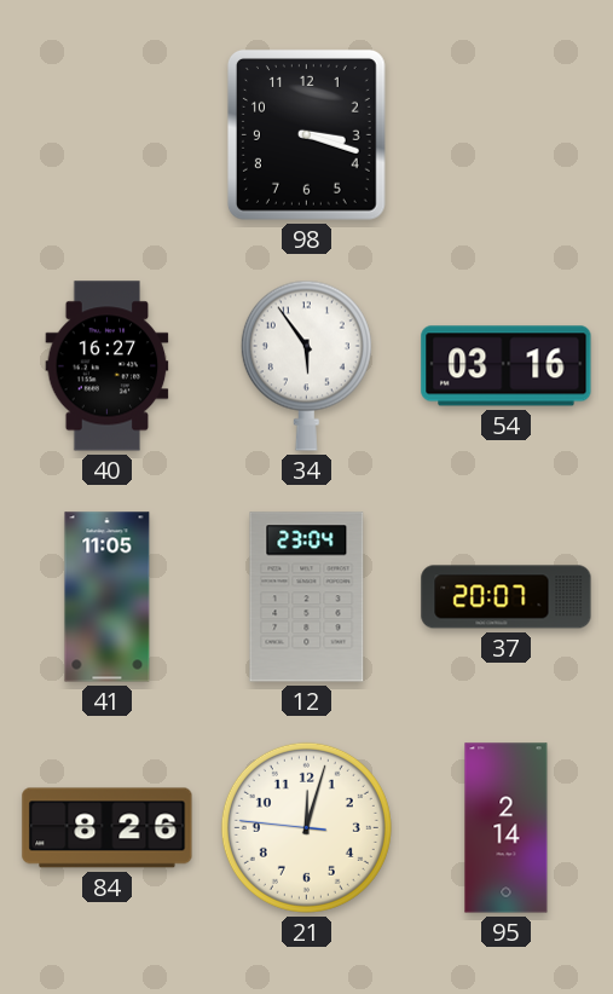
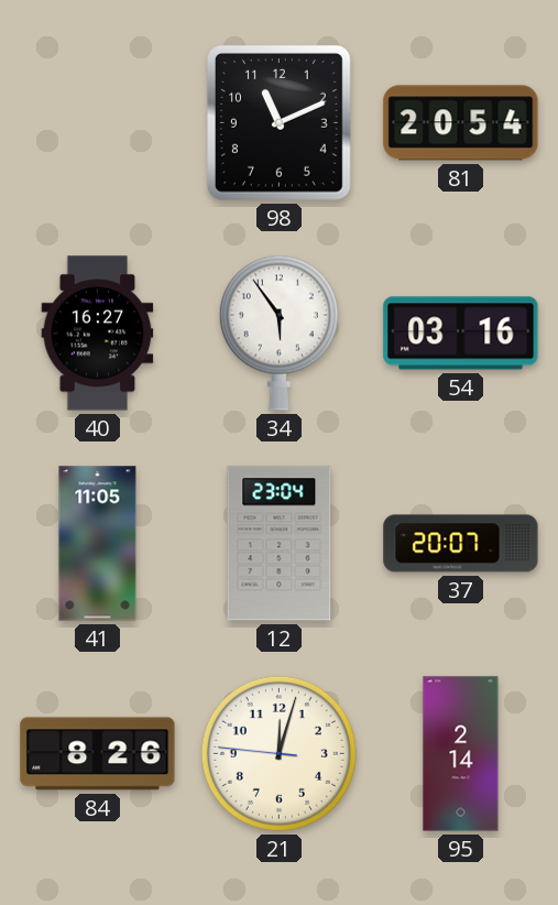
98: 3:18 -> 11:11
81: none -> 20:54
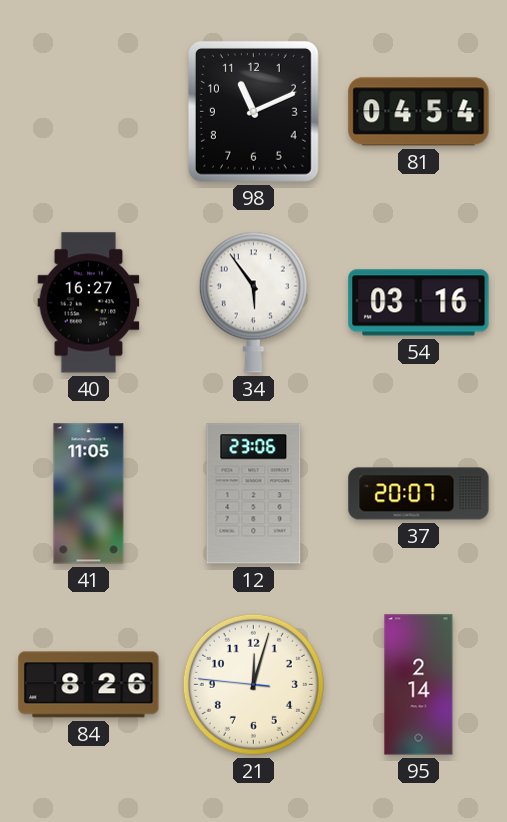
81: 20:54 -> 04:54
12: 23:04 -> 23:06
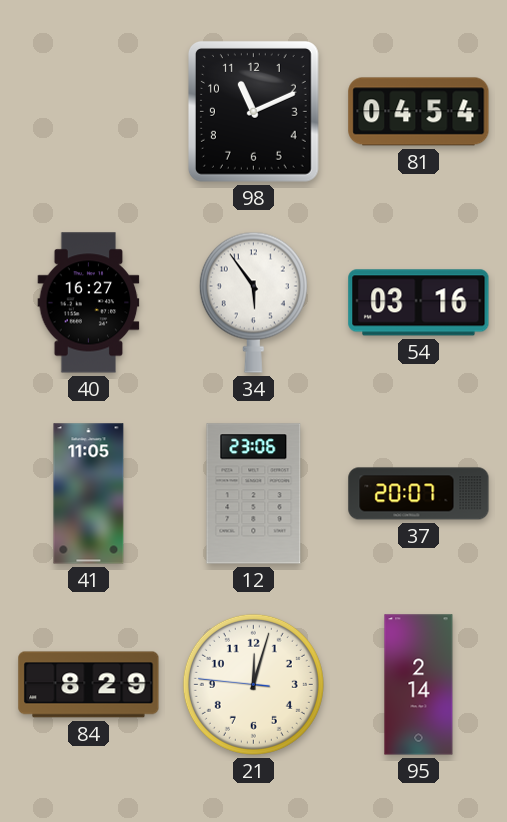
84: 8:26 -> 8:29
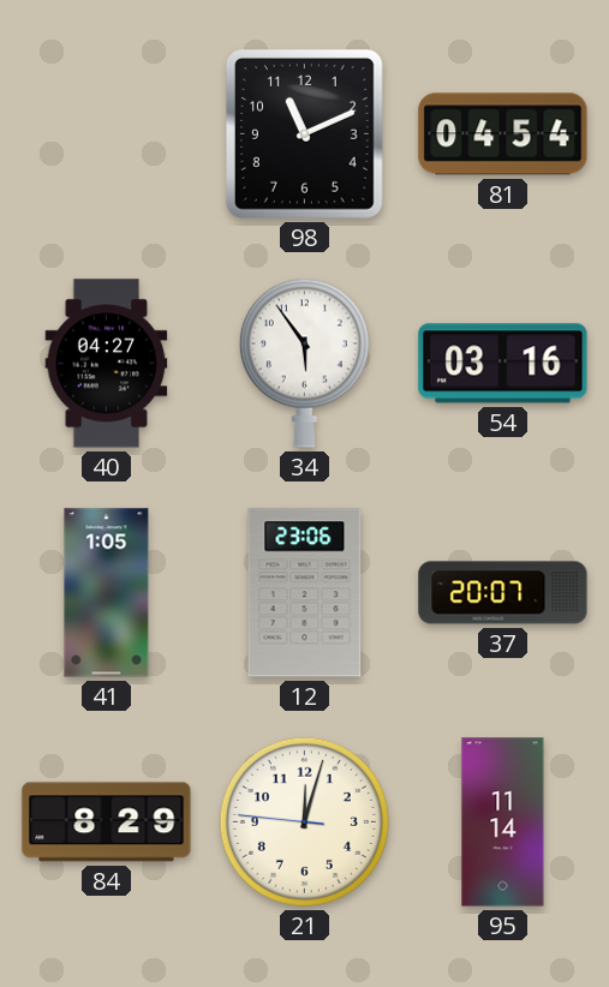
40: 16:27 -> 04:27
41: 11:05 -> 1:05
95: 2:14 -> 11:14
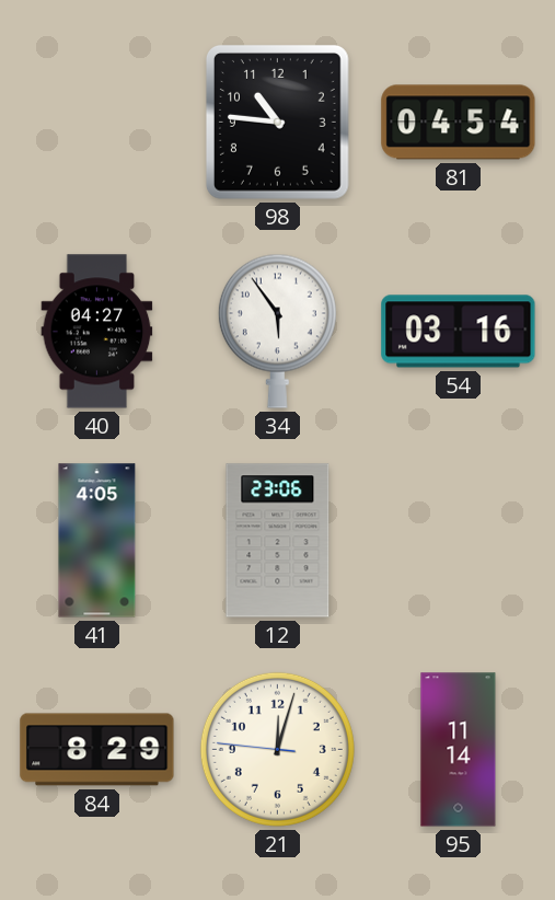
98: 11:11 -> 10:46
41: 1:05 -> 4:05
37: 20:07 -> none
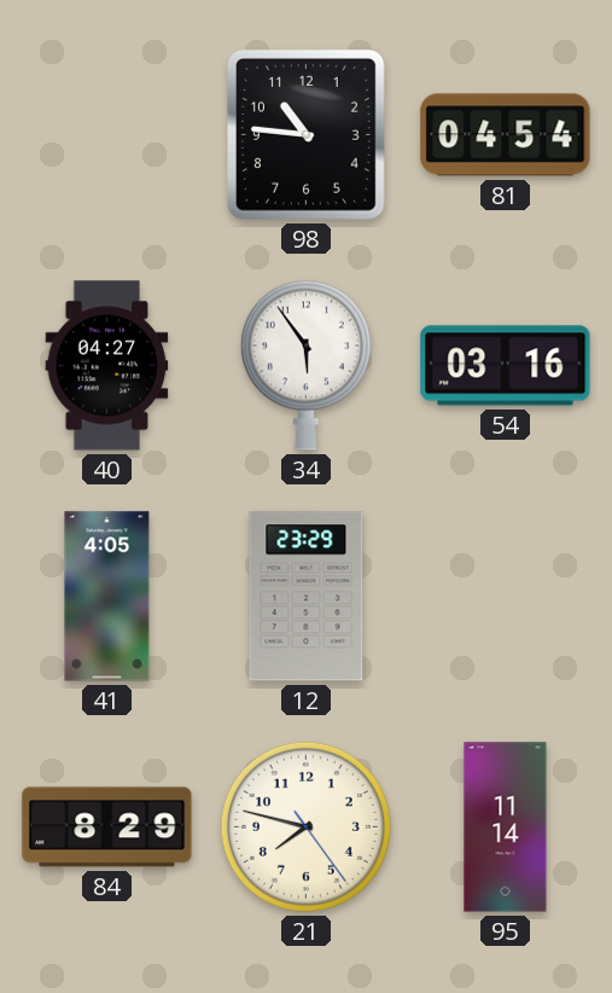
12: 23:06 -> 23:29
21: 12:02 -> 7:47
